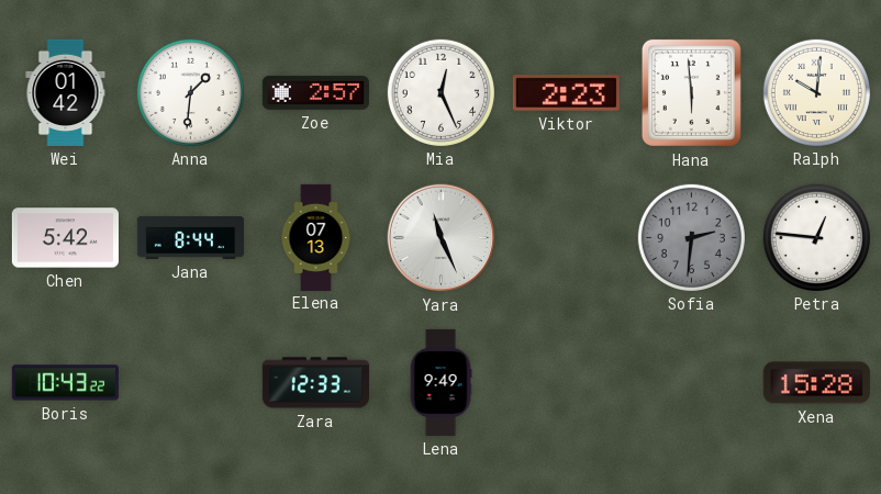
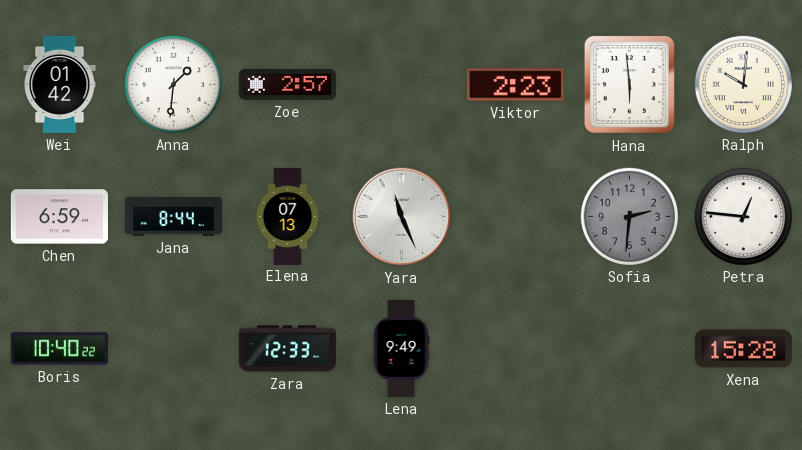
Mia: 12:26 -> none
Chen: 5:42 -> 6:59
Boris: 10:43 -> 10:40
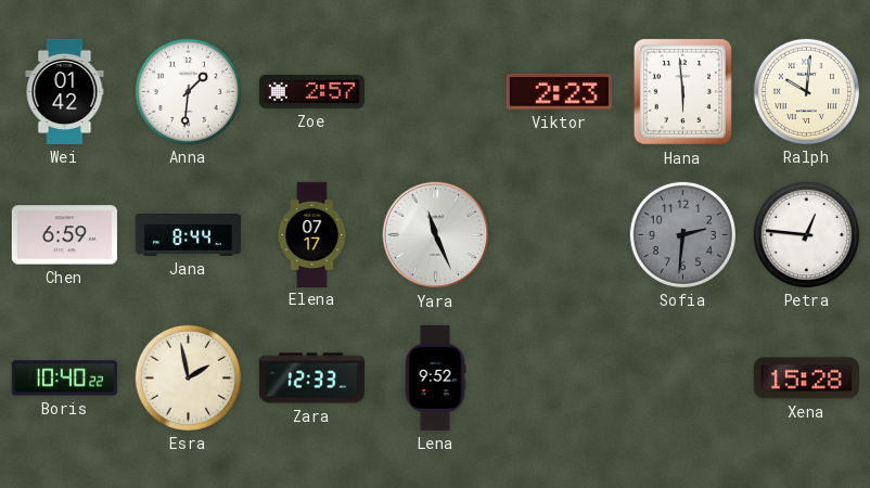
Elena: 07:13 -> 07:17
Esra: none -> 1:58
Lena: 9:49 -> 9:52
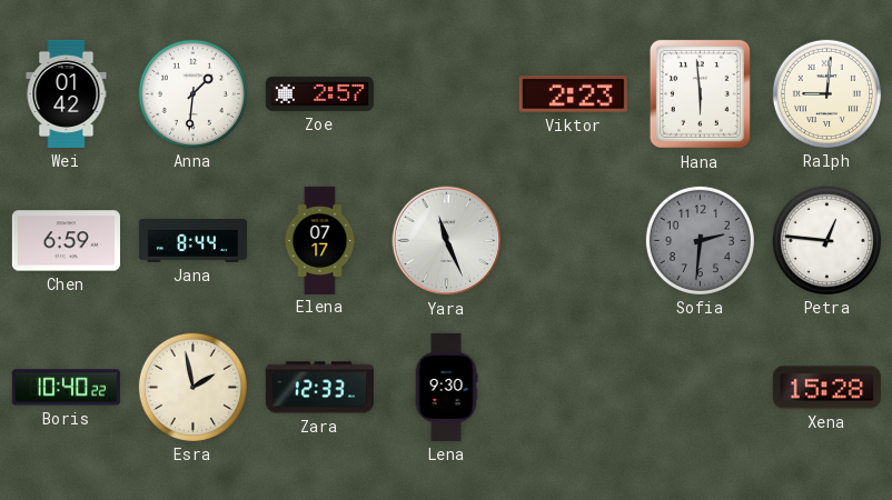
Ralph: 10:01 -> 9:01
Lena: 9:52 -> 9:30
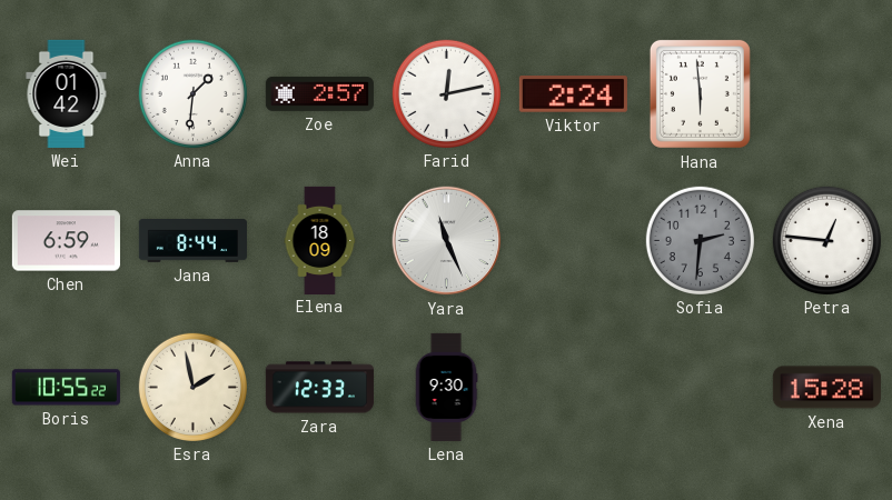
Farid: none -> 12:13
Viktor: 2:23 -> 2:24
Ralph: 9:01 -> none
Elena: 07:17 -> 18:09
Boris: 10:40 -> 10:55
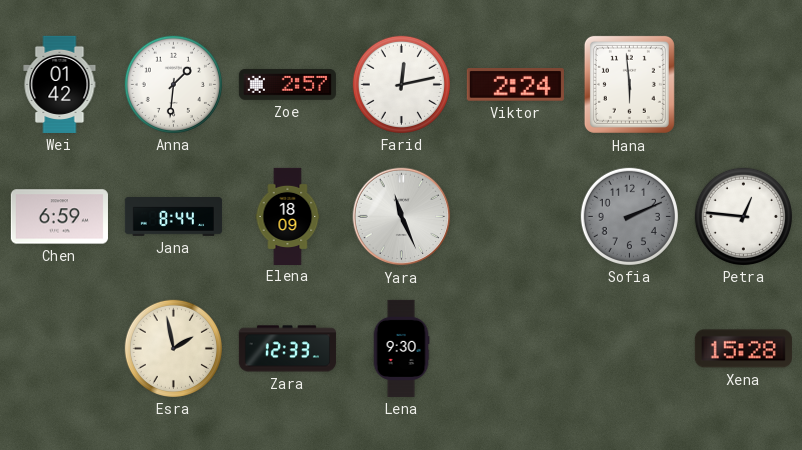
Sofia: 2:31 -> 2:11
Boris: 10:55 -> none
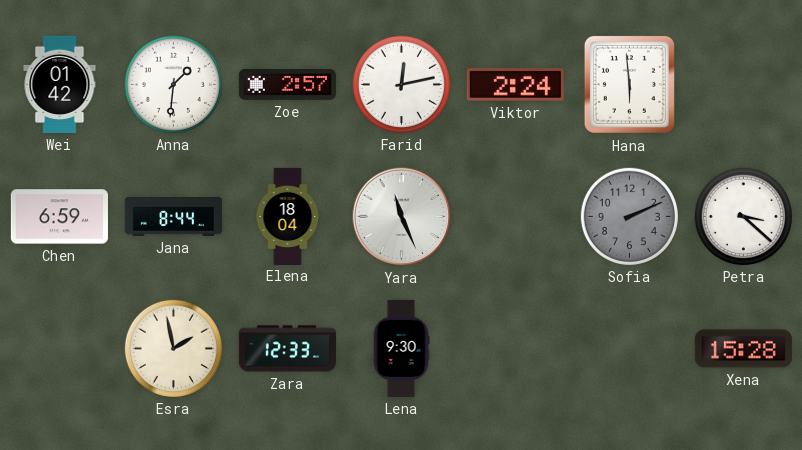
Elena: 18:09 -> 18:04
Petra: 12:46 -> 3:22
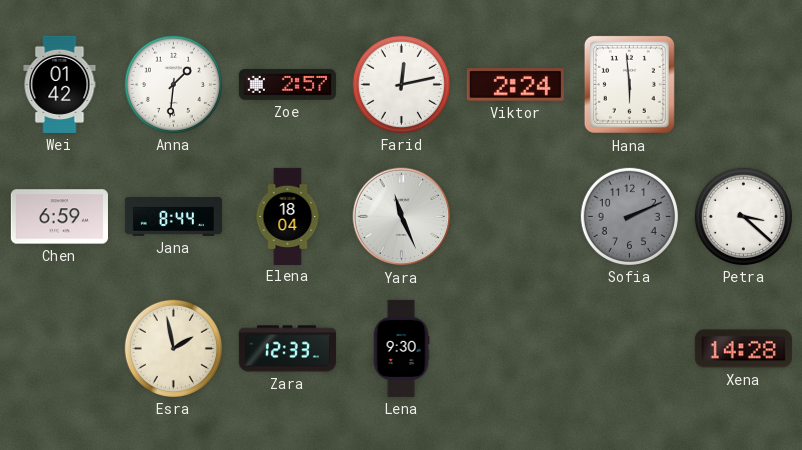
Xena: 15:28 -> 14:28
